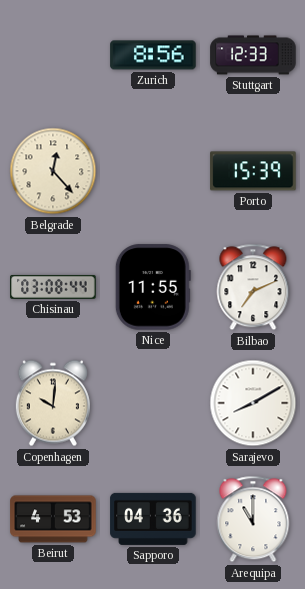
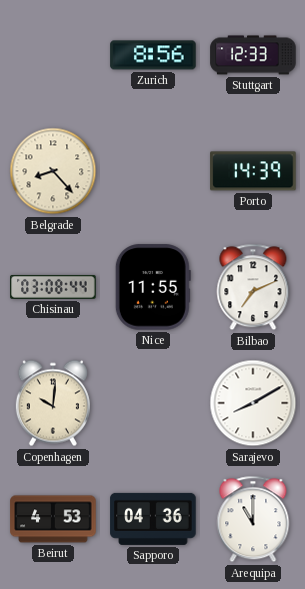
Belgrade: 12:23 -> 8:23
Porto: 15:39 -> 14:39
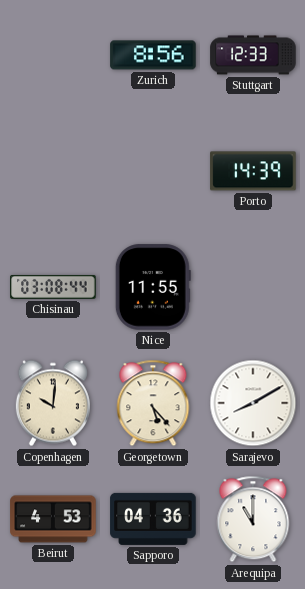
Belgrade: 8:23 -> none
Bilbao: 7:11 -> none
Georgetown: none -> 5:23
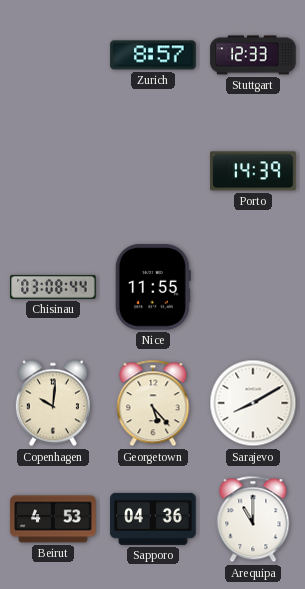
Zurich: 8:56 -> 8:57
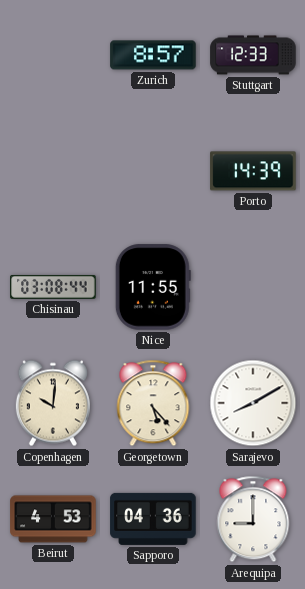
Arequipa: 11:00 -> 9:00
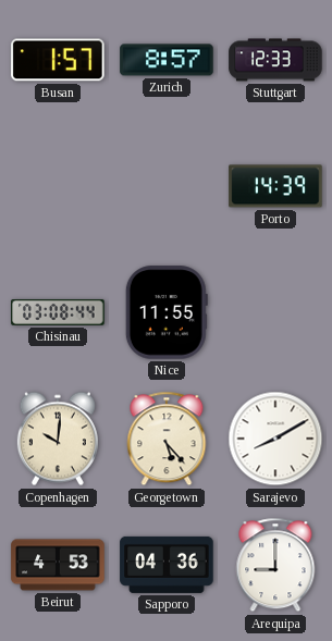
Busan: none -> 1:57
